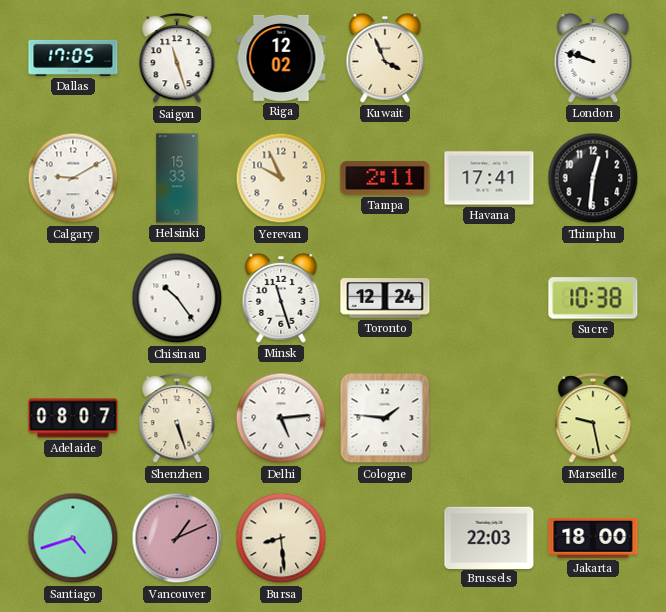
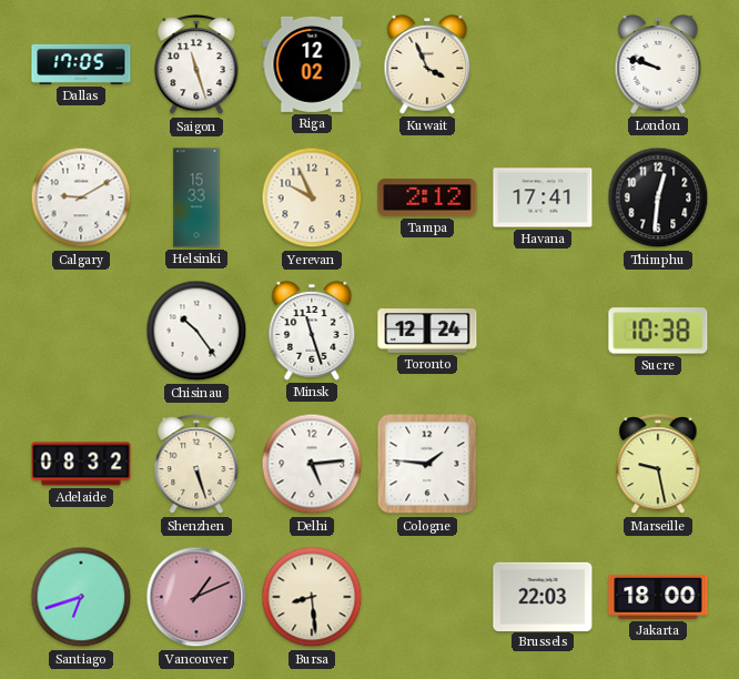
Tampa: 2:11 -> 2:12
Adelaide: 08:07 -> 08:32
Santiago: 4:42 -> 6:42
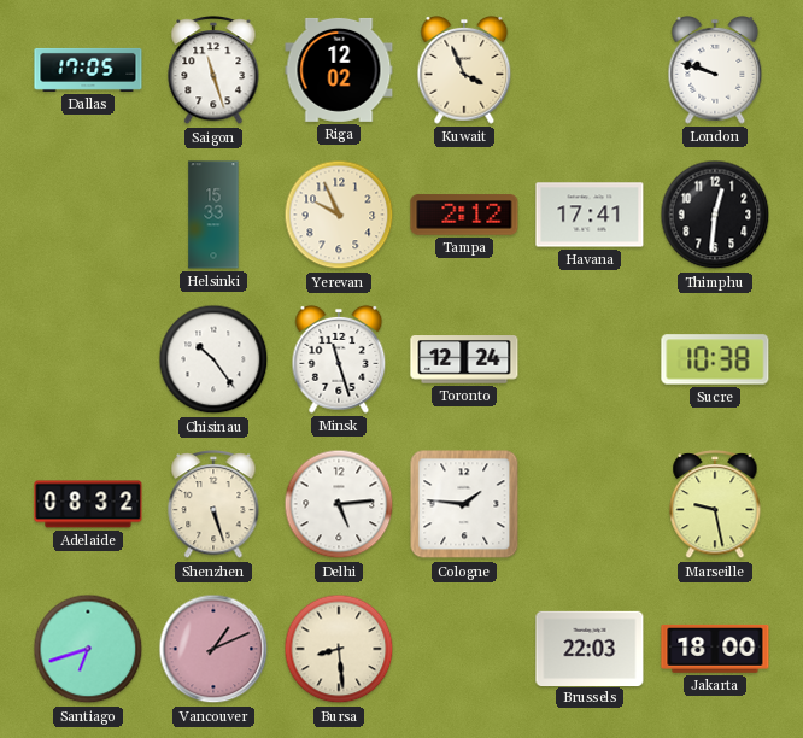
Calgary: 9:10 -> none
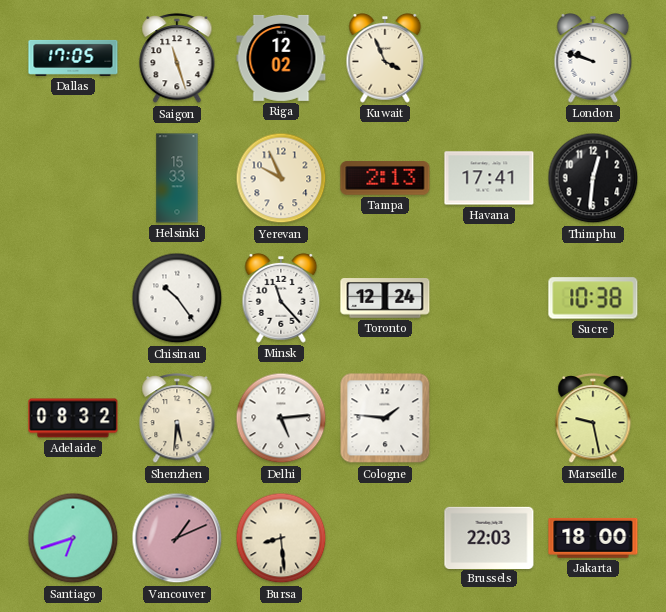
Tampa: 2:12 -> 2:13
Minsk: 11:27 -> 11:23
Shenzhen: 5:27 -> 5:31
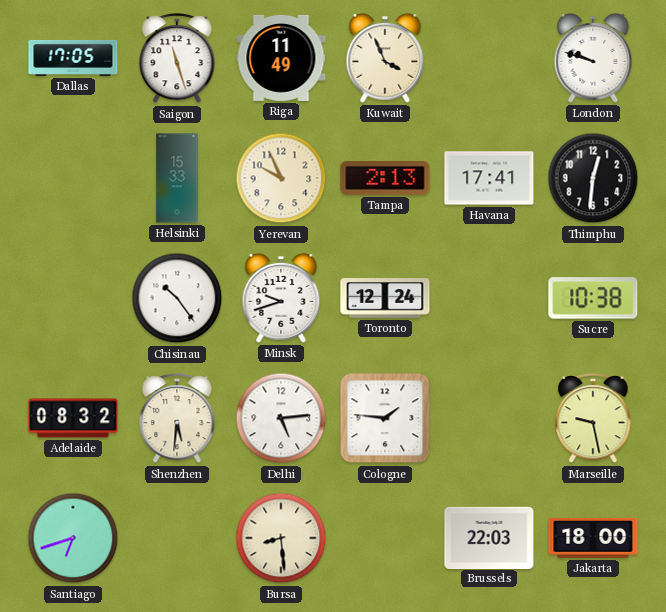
Riga: 12:02 -> 11:49
Minsk: 11:23 -> 9:42
Vancouver: 1:11 -> none
